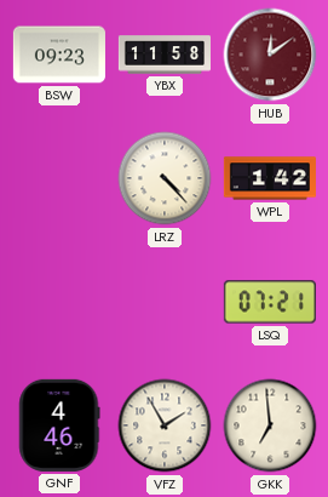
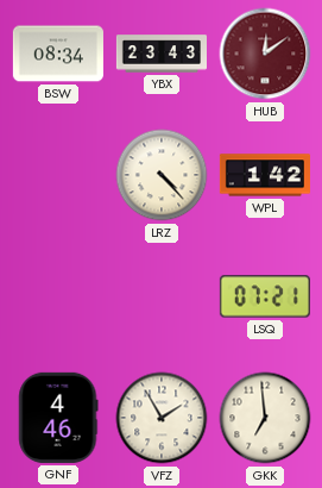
BSW: 09:23 -> 08:34
YBX: 11:58 -> 23:43
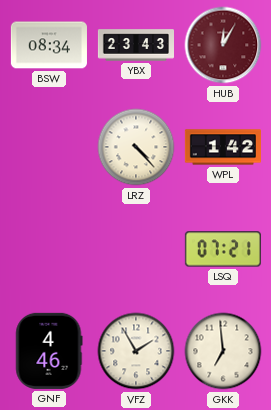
HUB: 12:09 -> 12:05
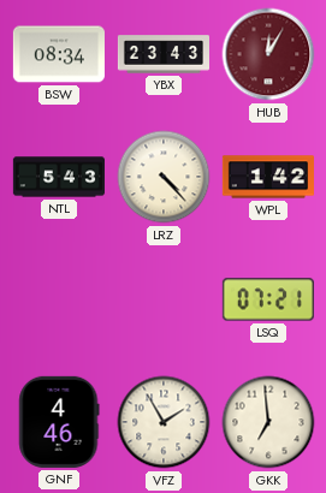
NTL: none -> 5:43
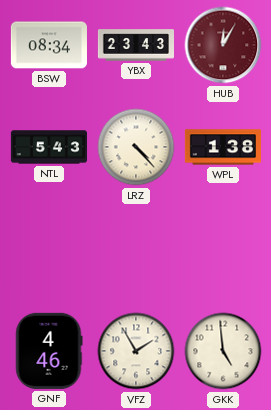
WPL: 1:42 -> 1:38
LSQ: 07:21 -> none
GKK: 6:59 -> 4:59
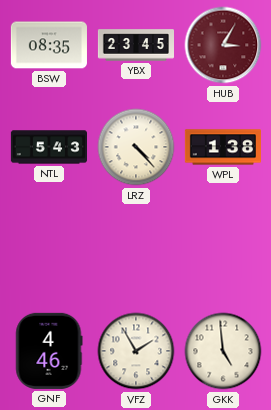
BSW: 08:34 -> 08:35
YBX: 23:43 -> 23:45
HUB: 12:05 -> 3:05
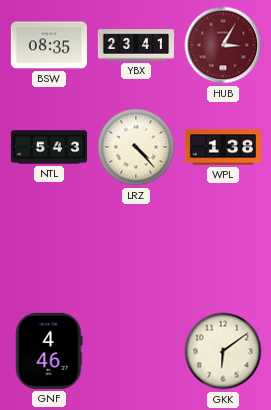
YBX: 23:45 -> 23:41
VFZ: 1:55 -> none
GKK: 4:59 -> 6:09
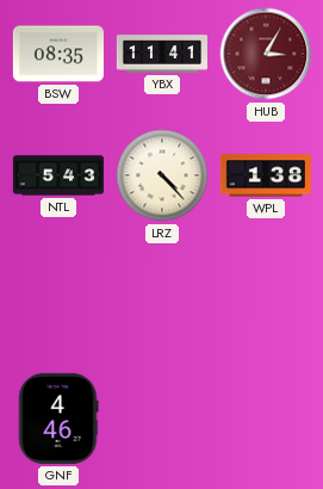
YBX: 23:41 -> 11:41
GKK: 6:09 -> none
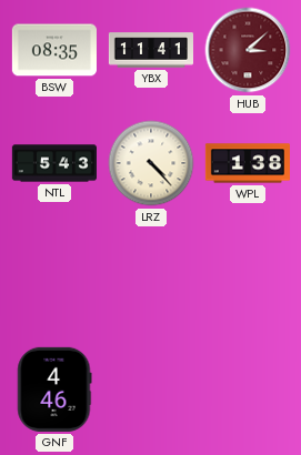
HUB: 3:05 -> 3:08
